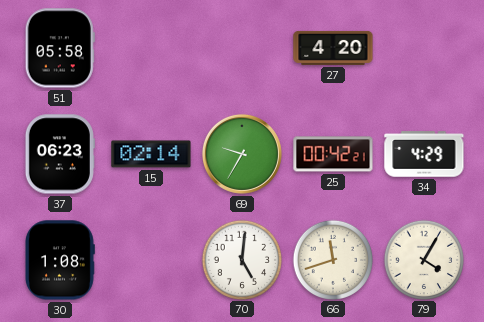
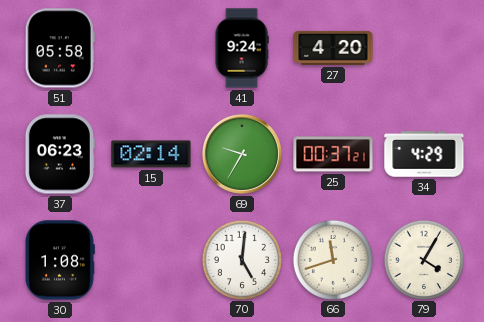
41: none -> 9:24
25: 00:42 -> 00:37
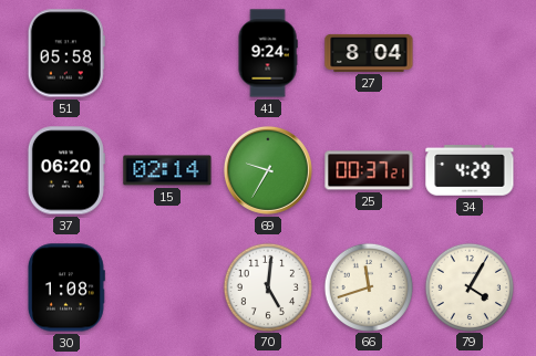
27: 4:20 -> 8:04
37: 06:23 -> 06:20
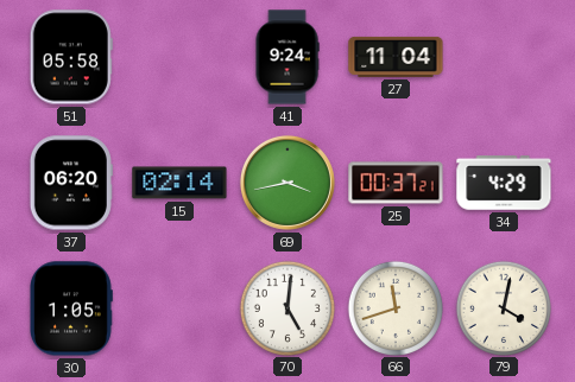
27: 8:04 -> 11:04
69: 9:35 -> 3:43
30: 1:08 -> 1:05
79: 4:05 -> 4:02
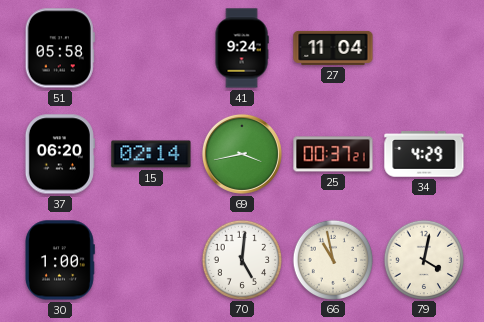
30: 1:05 -> 1:00
66: 11:42 -> 10:58
